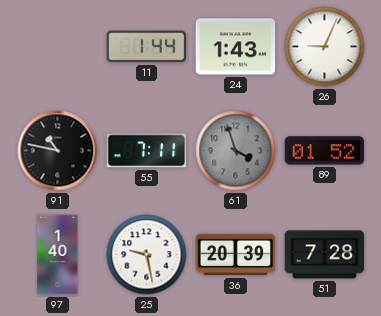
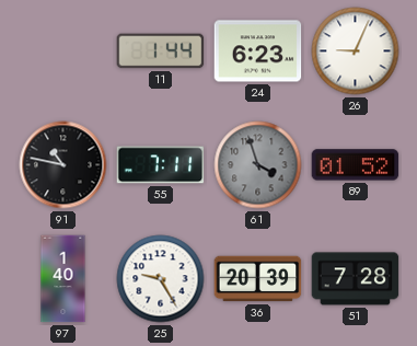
24: 1:43 -> 6:23
25: 9:28 -> 9:25
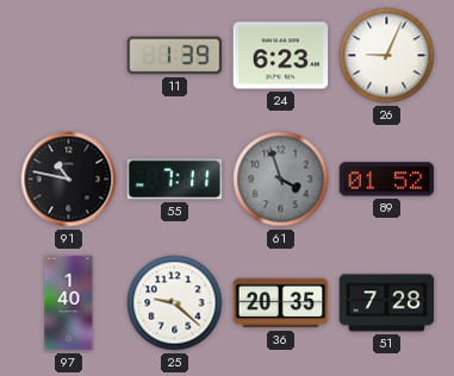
11: 1:44 -> 1:39
25: 9:25 -> 9:22
36: 20:39 -> 20:35
